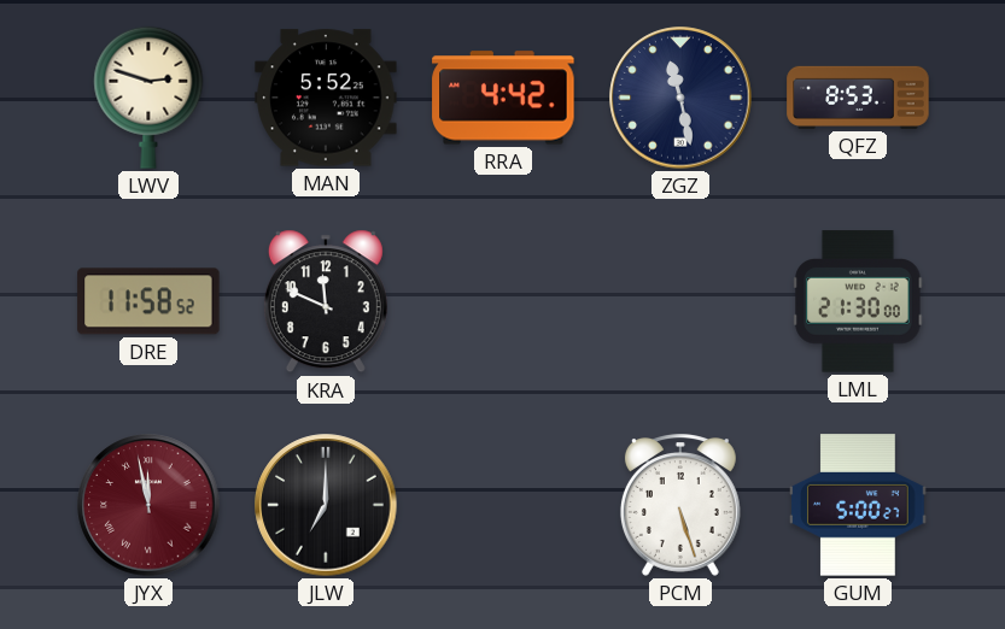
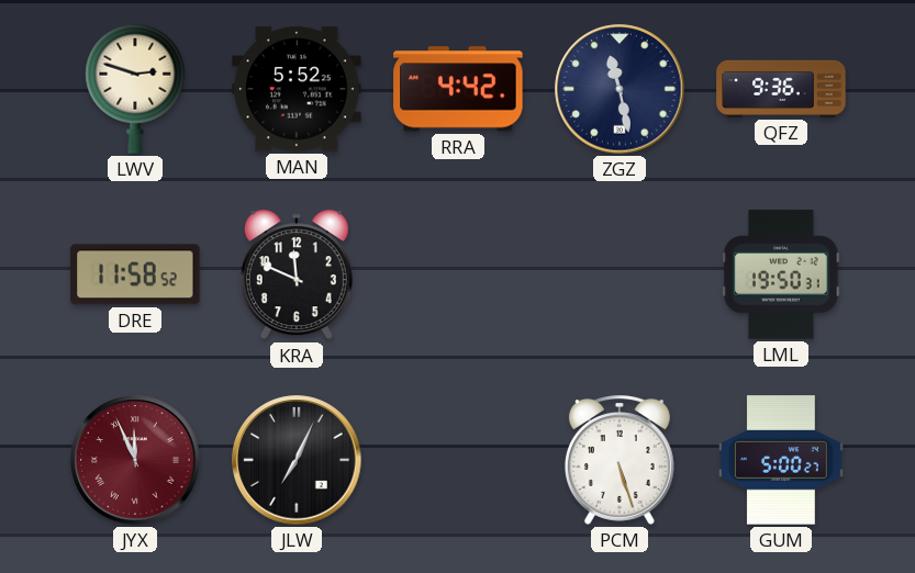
QFZ: 8:53 -> 9:36
LML: 21:30 -> 19:50
JYX: 11:58 -> 11:56
JLW: 7:00 -> 7:04
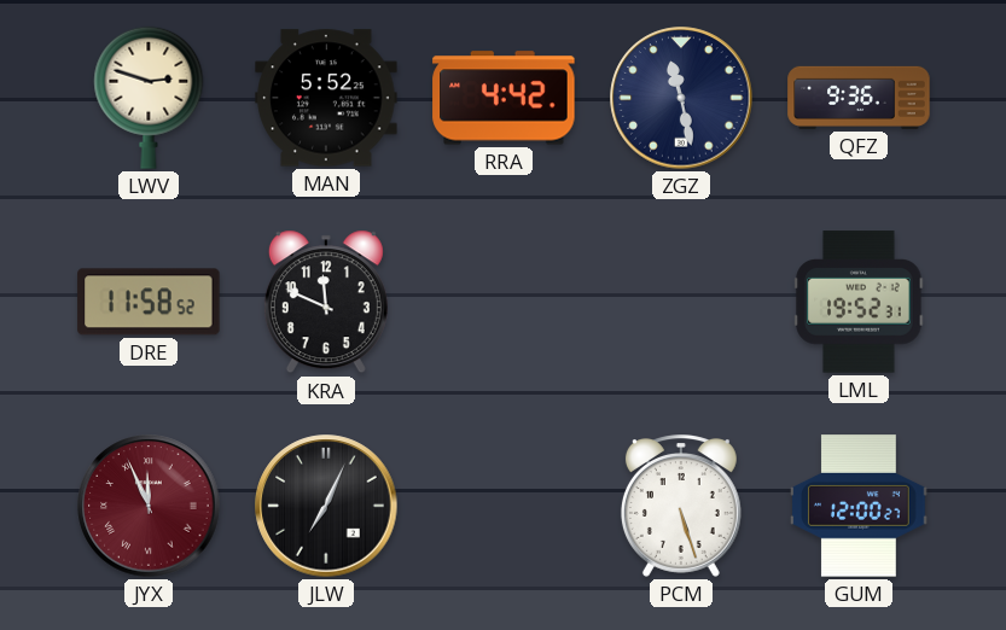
LML: 19:50 -> 19:52
GUM: 5:00 -> 12:00
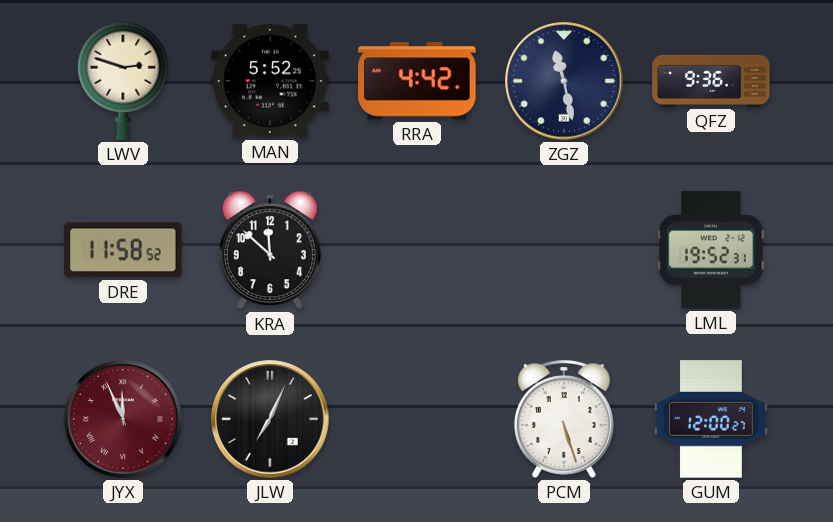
KRA: 11:49 -> 11:52
